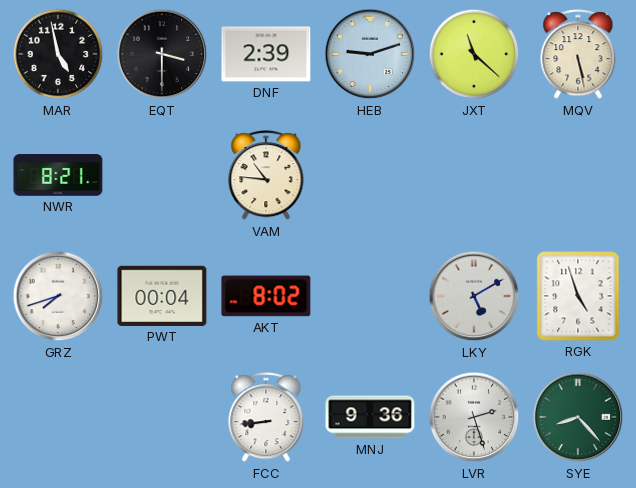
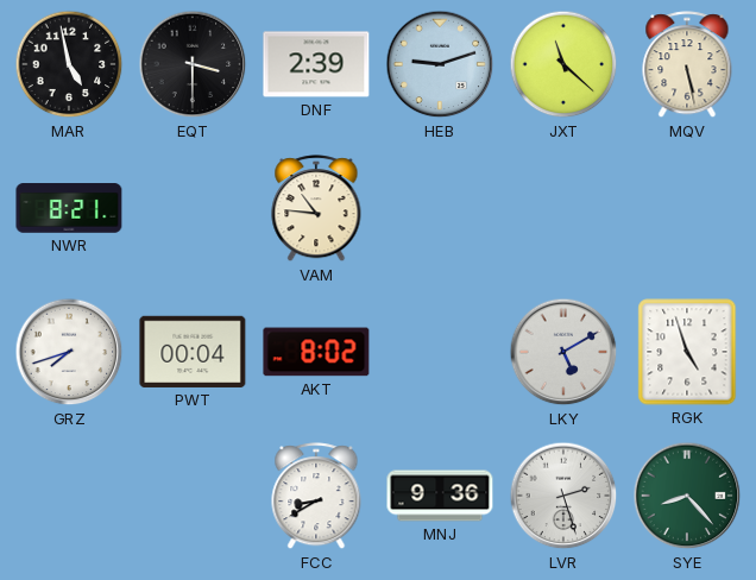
FCC: 8:44 -> 8:40
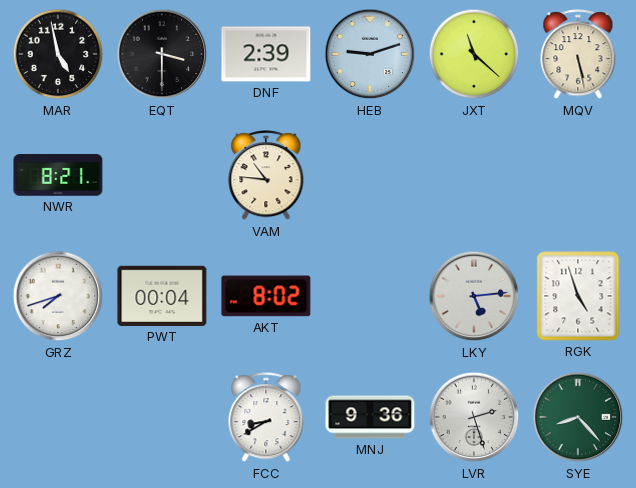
LKY: 5:10 -> 5:14
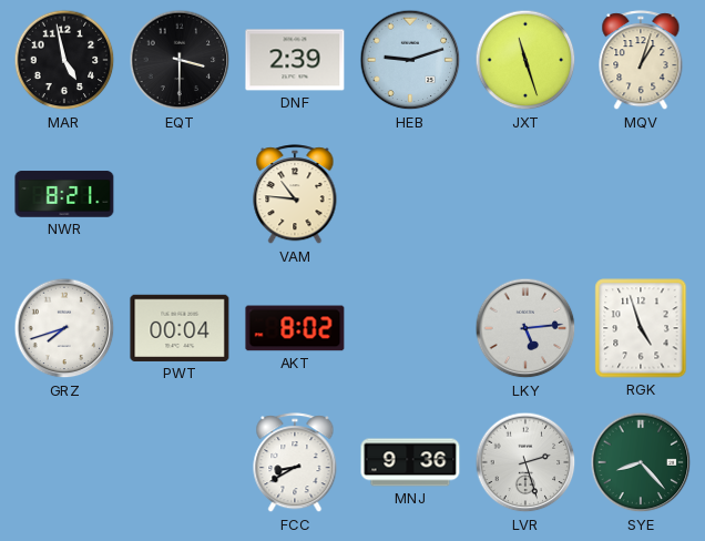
JXT: 11:22 -> 11:27
MQV: 5:28 -> 1:03
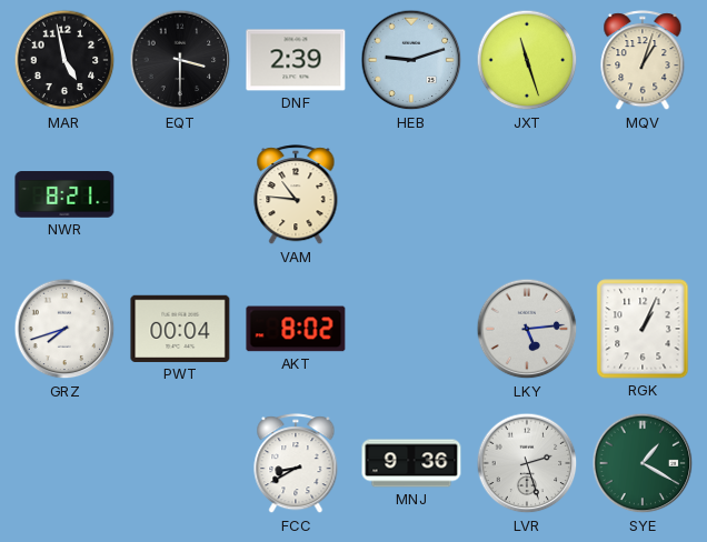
RGK: 4:57 -> 1:04
SYE: 8:23 -> 1:20
